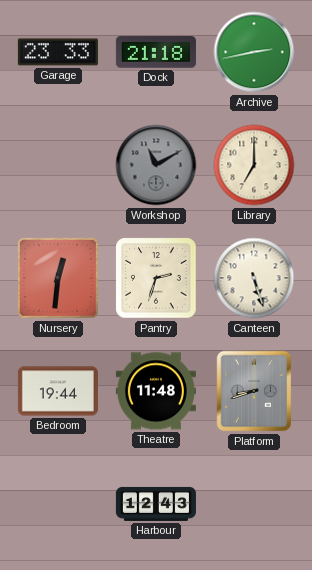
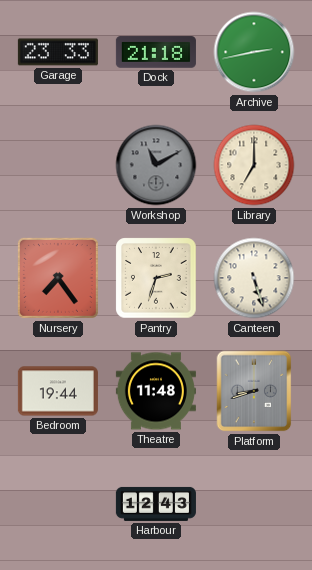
Nursery: 12:31 -> 7:24
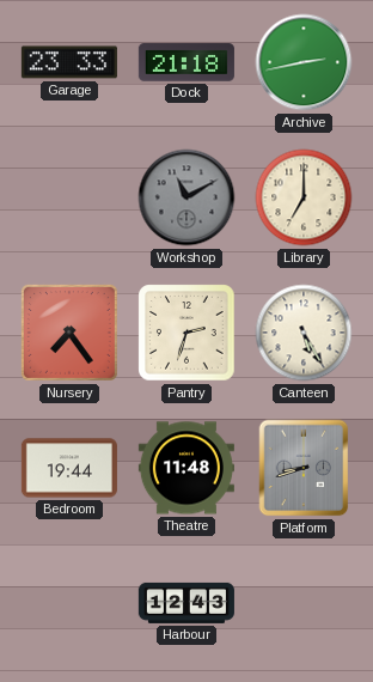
Canteen: 5:27 -> 5:25
